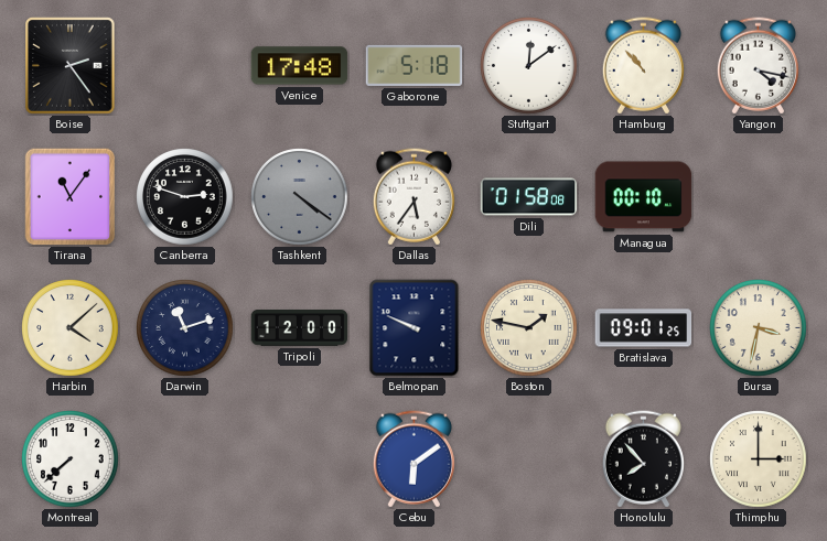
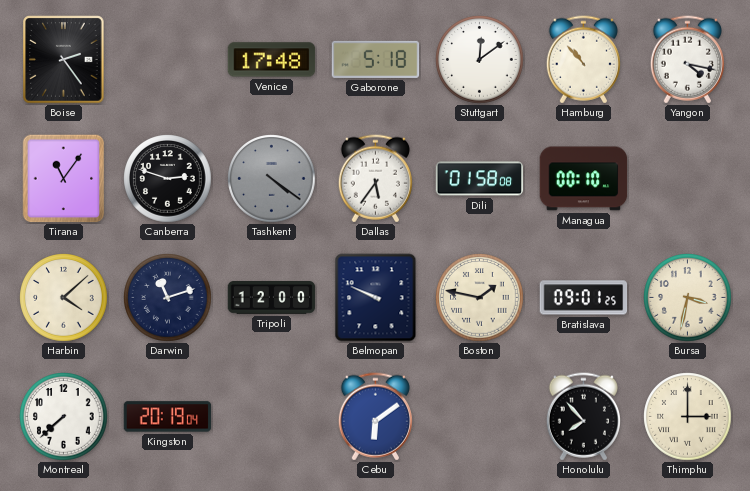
Kingston: none -> 20:19
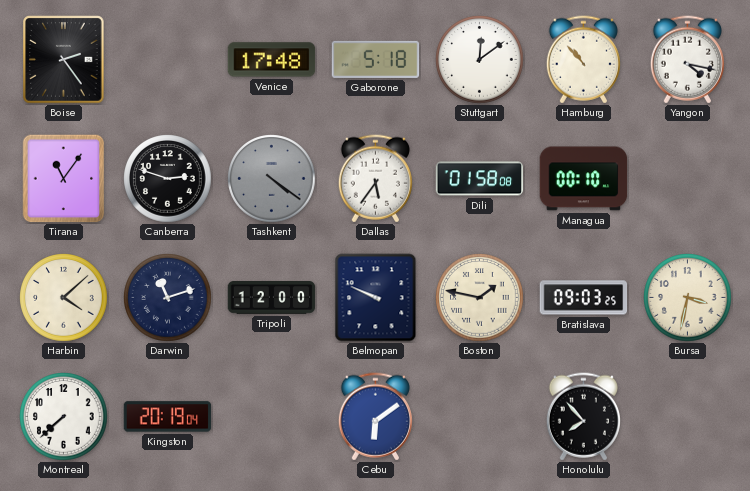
Bratislava: 09:01 -> 09:03
Thimphu: 3:00 -> none
